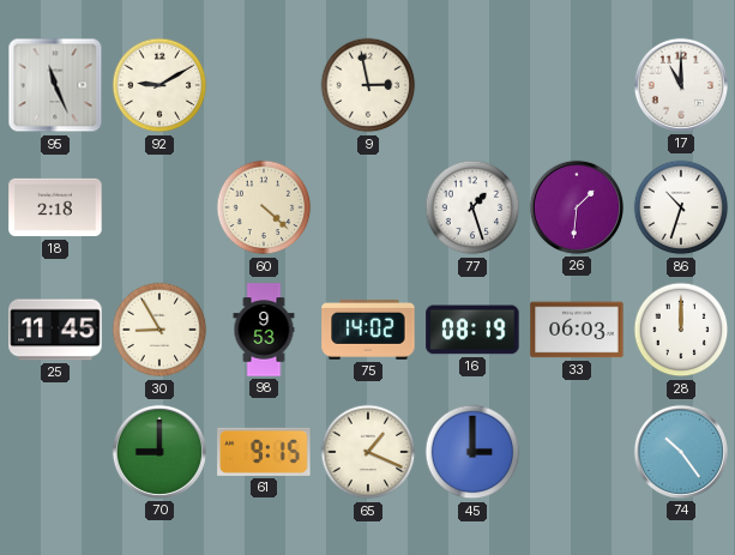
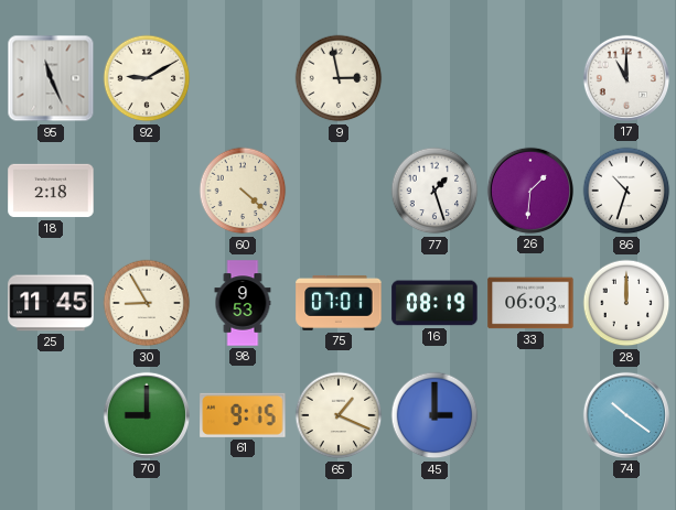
75: 14:02 -> 07:01
74: 10:24 -> 10:21
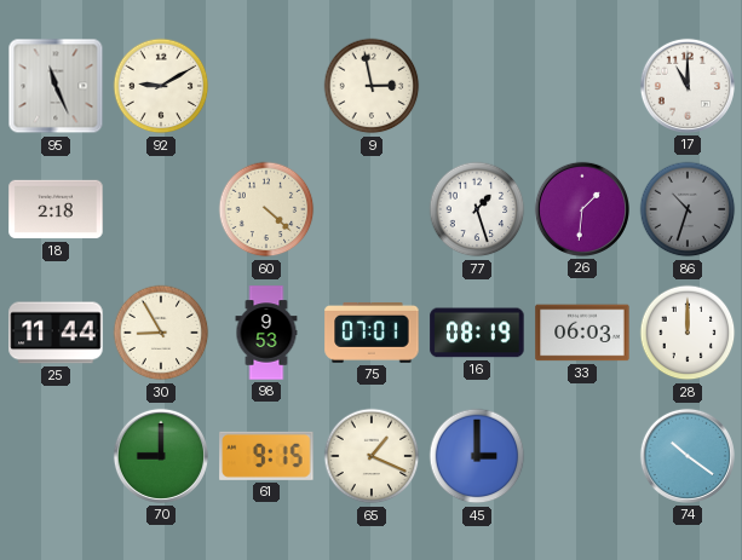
86 dial: white -> grey
25: 11:45 -> 11:44
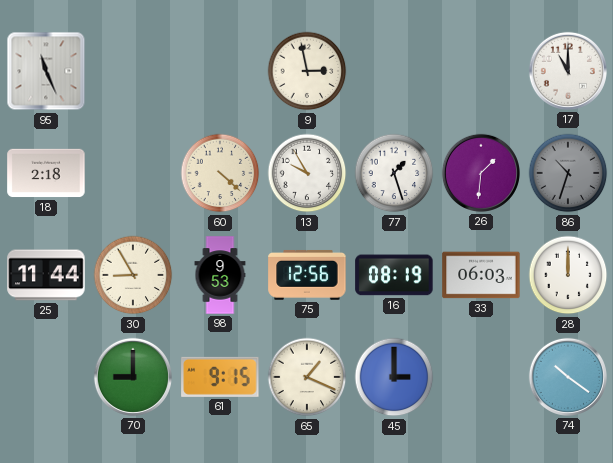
92: 9:10 -> none
13: none -> 9:55
75: 07:01 -> 12:56
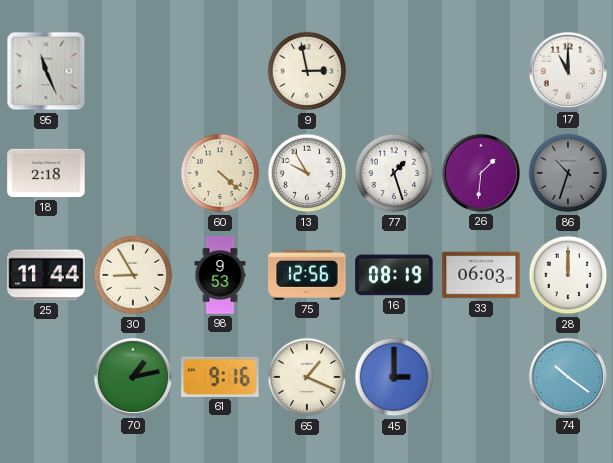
70: 9:00 -> 1:13
61: 9:15 -> 9:16
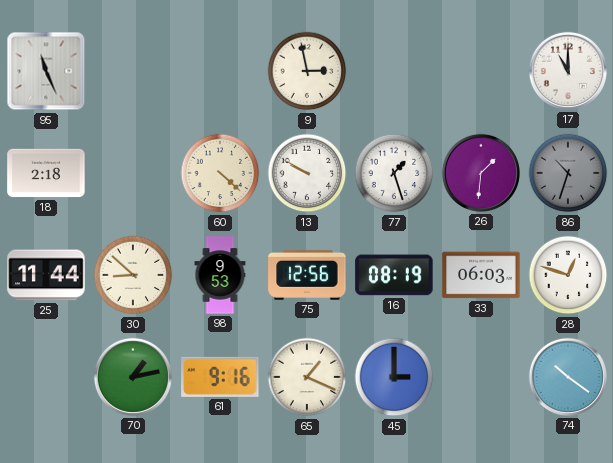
13: 9:55 -> 9:50
30: 8:55 -> 8:52
28: 12:00 -> 12:48
